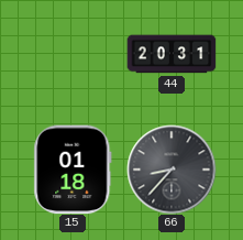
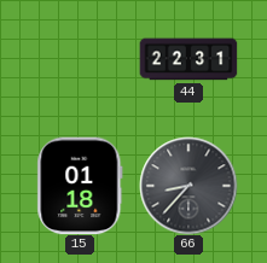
44: 20:31 -> 22:31
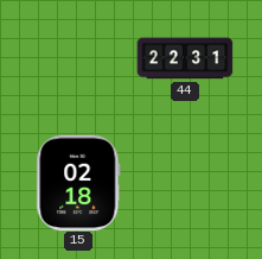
15: 01:18 -> 02:18
66: 8:37 -> none
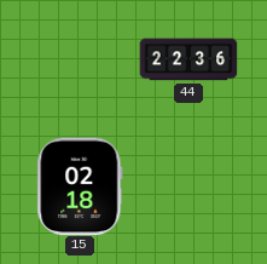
44: 22:31 -> 22:36
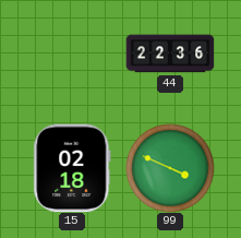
99: none -> 3:49
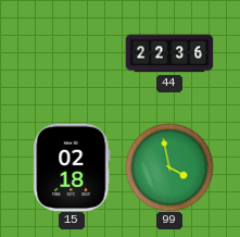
99: 3:49 -> 3:58
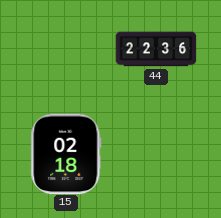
99: 3:58 -> none
